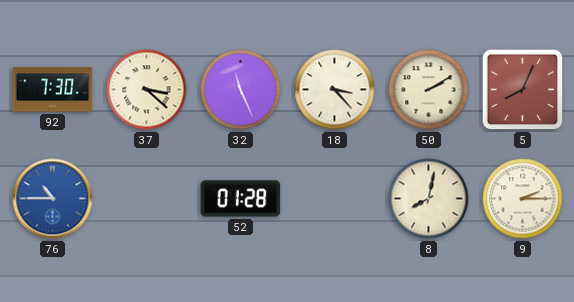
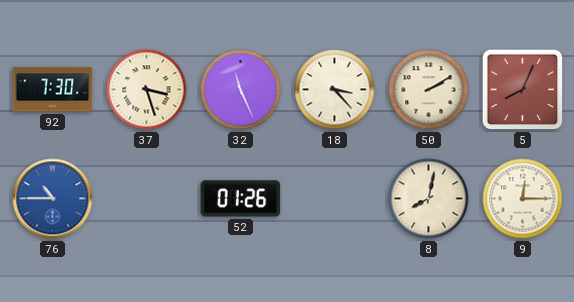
37: 3:22 -> 3:27
52: 01:28 -> 01:26
9: 2:15 -> 12:15
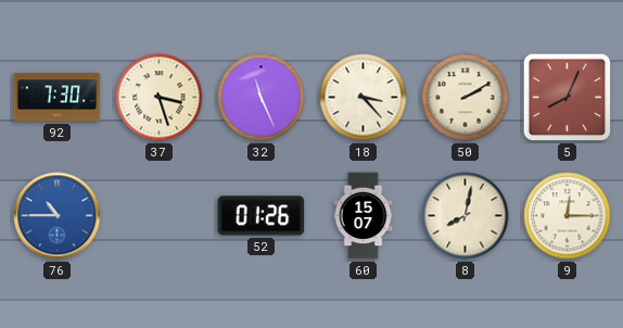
60: none -> 15:07
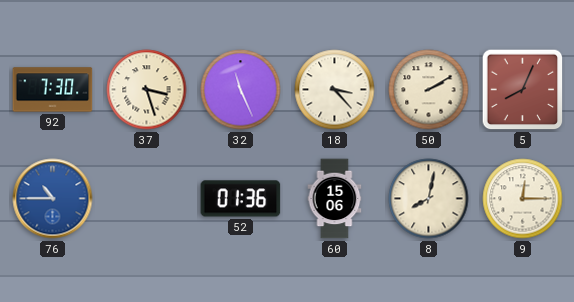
52: 01:26 -> 01:36
60: 15:07 -> 15:06
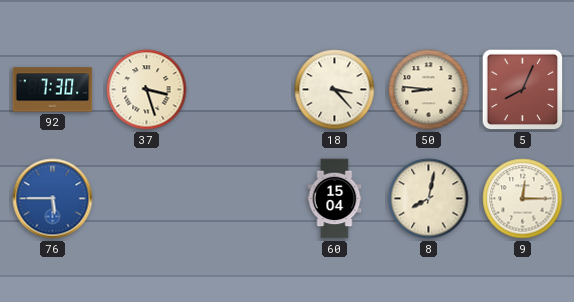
32: 11:26 -> none
50: 2:10 -> 8:46
76: 10:45 -> 5:45
52: 01:36 -> none
60: 15:06 -> 15:04
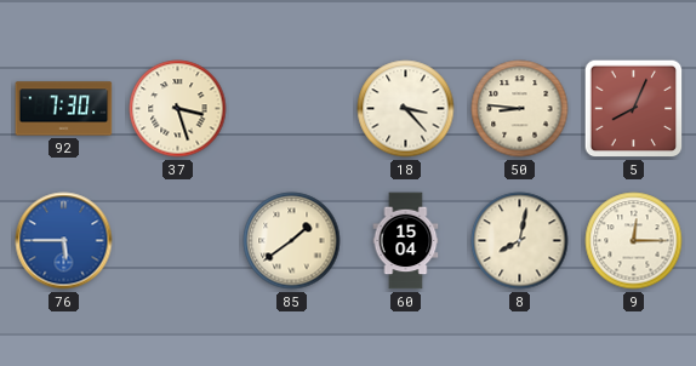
85: none -> 1:39
